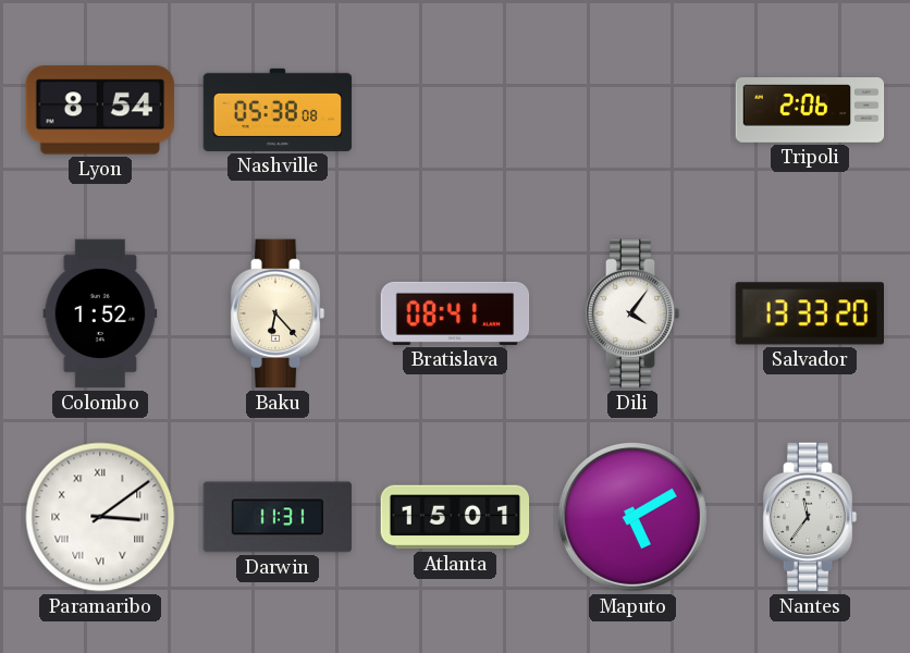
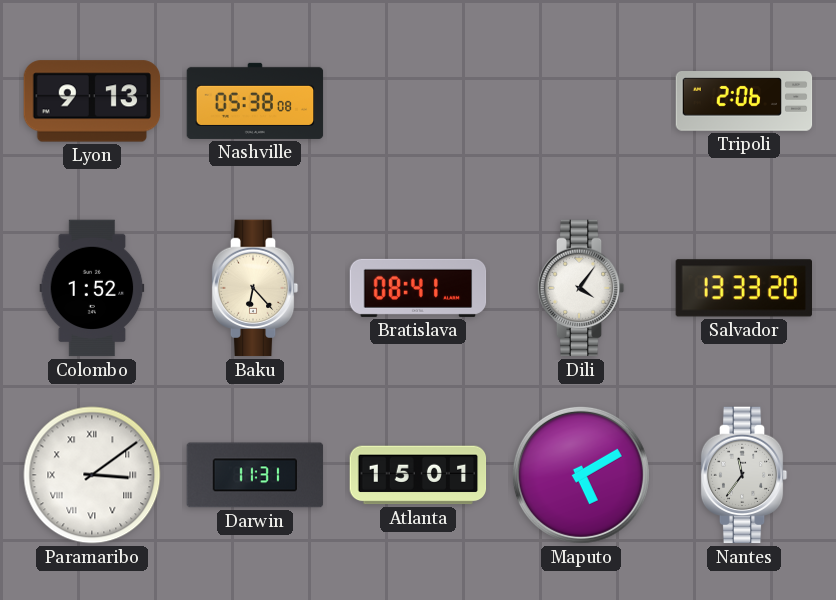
Lyon: 8:54 -> 9:13
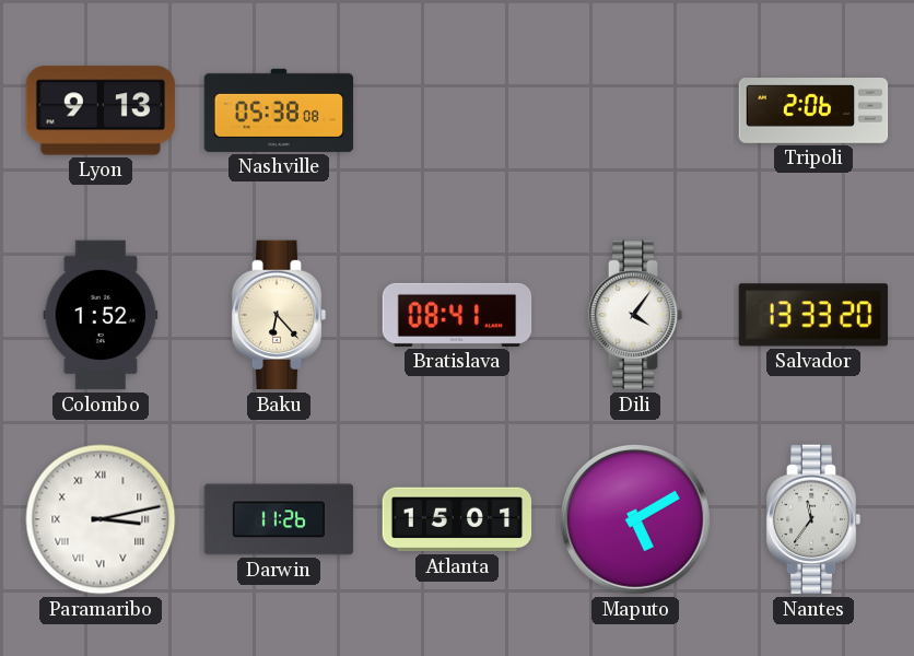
Paramaribo: 3:09 -> 3:13
Darwin: 11:31 -> 11:26
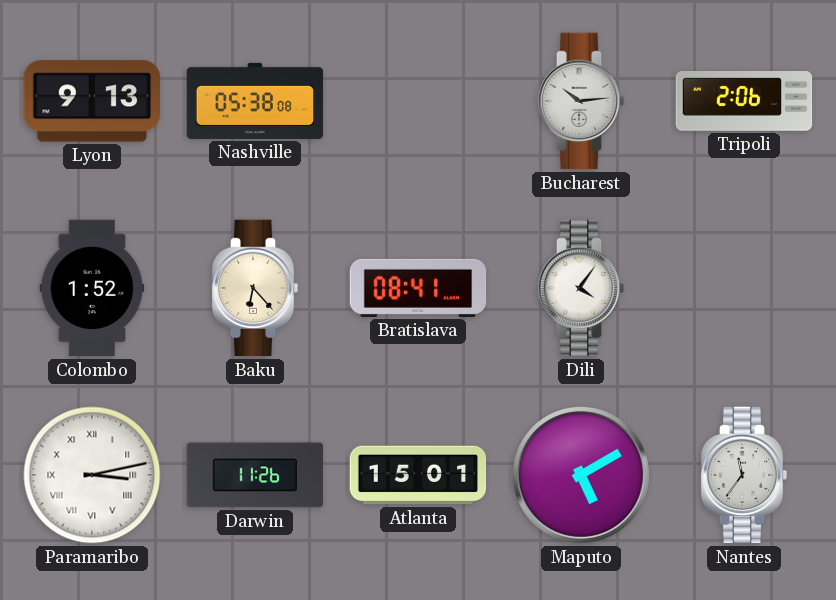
Bucharest: none -> 10:14
Salvador: 13:33 -> none
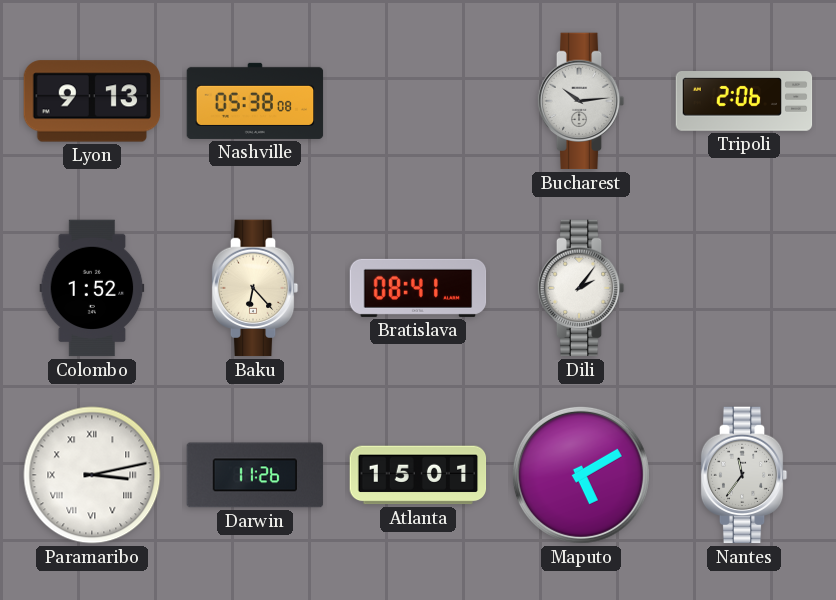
Dili: 4:06 -> 2:06
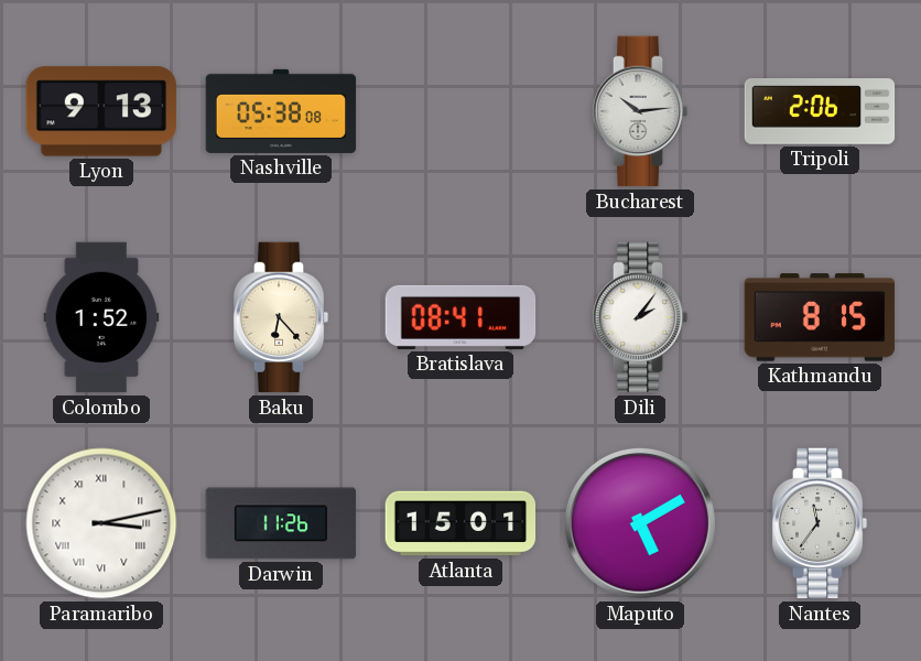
Kathmandu: none -> 8:15
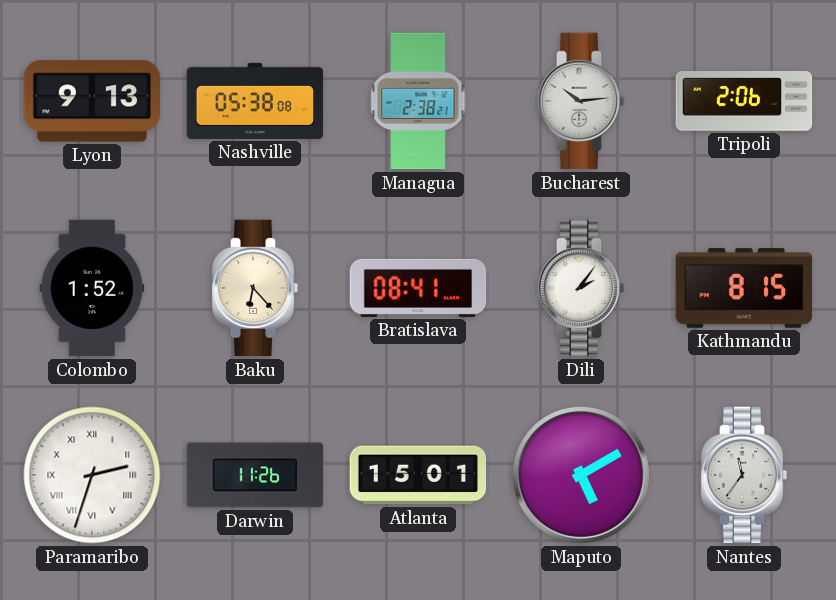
Managua: none -> 2:38
Paramaribo: 3:13 -> 2:33
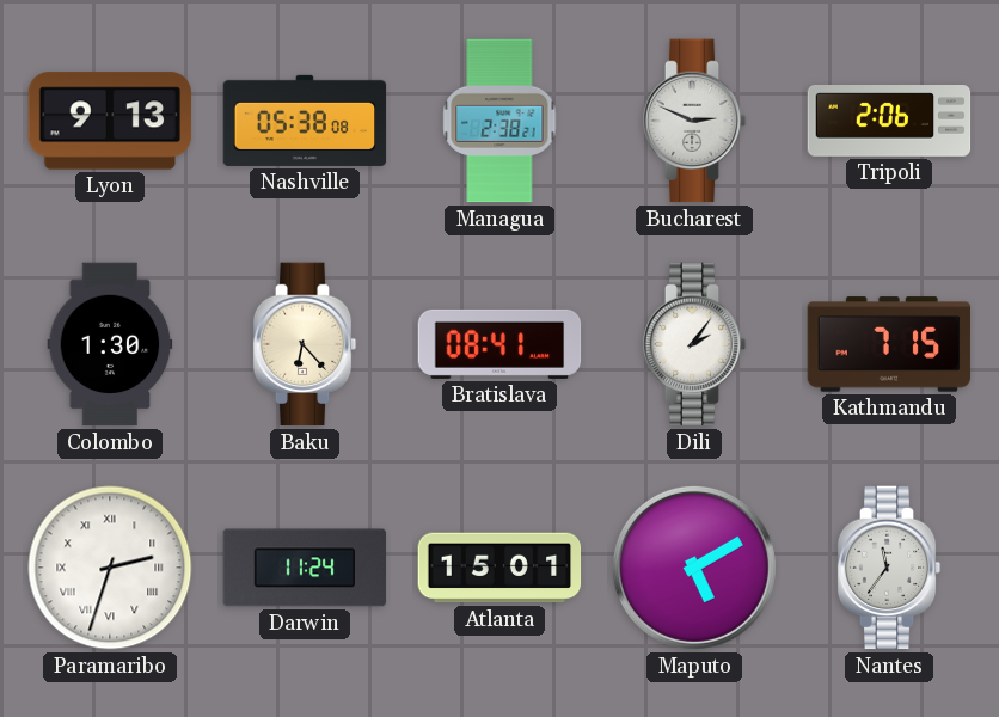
Bucharest: 10:14 -> 2:49
Colombo: 1:52 -> 1:30
Kathmandu: 8:15 -> 7:15
Darwin: 11:26 -> 11:24
